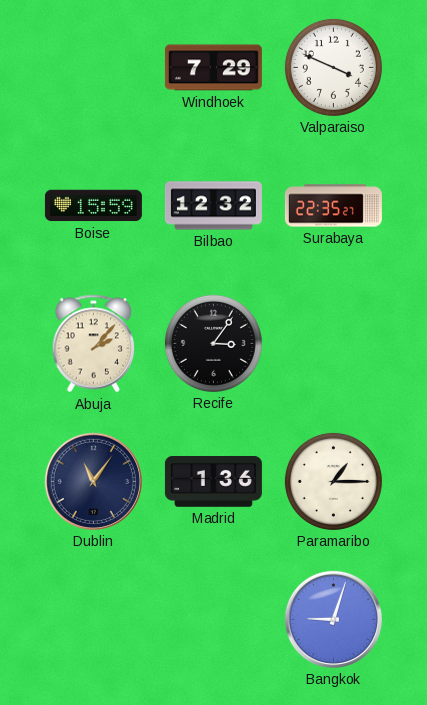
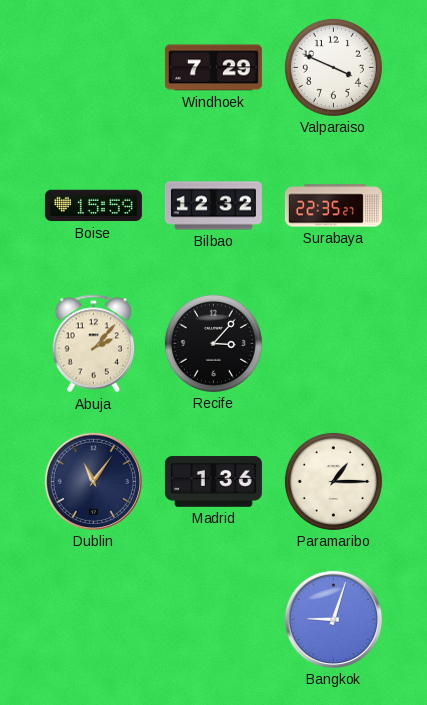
Recife: 3:06 -> 3:07
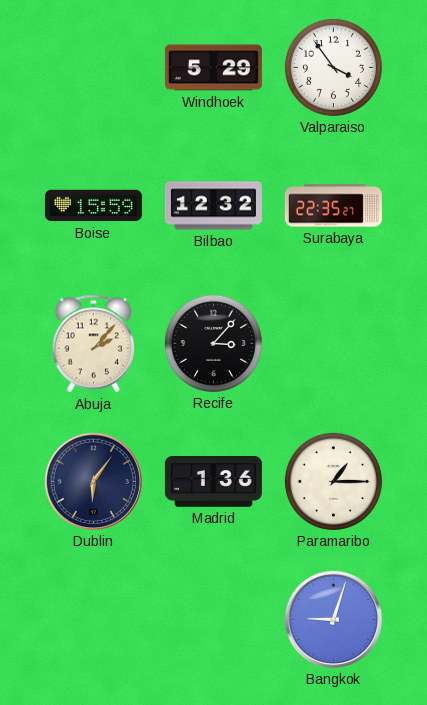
Windhoek: 7:29 -> 5:29
Valparaiso: 3:49 -> 3:54
Dublin: 11:06 -> 6:06
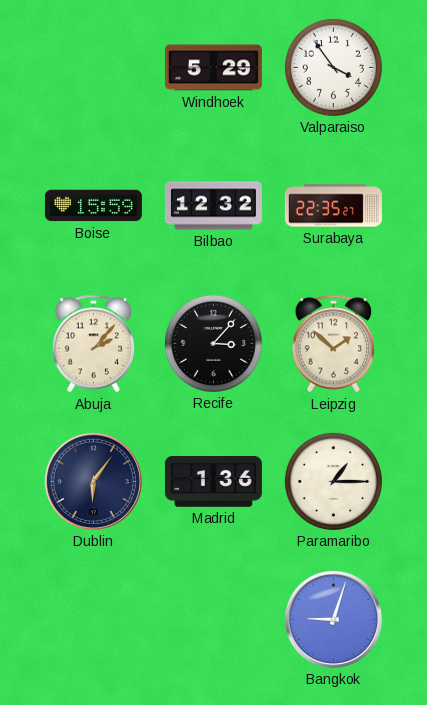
Leipzig: none -> 1:52
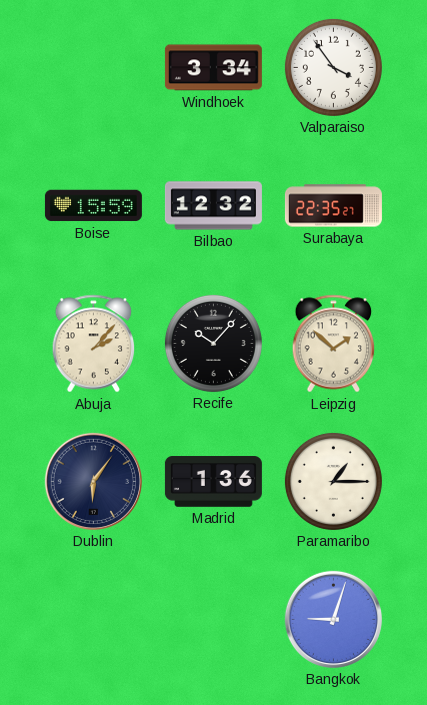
Windhoek: 5:29 -> 3:34
Recife: 3:07 -> 10:07
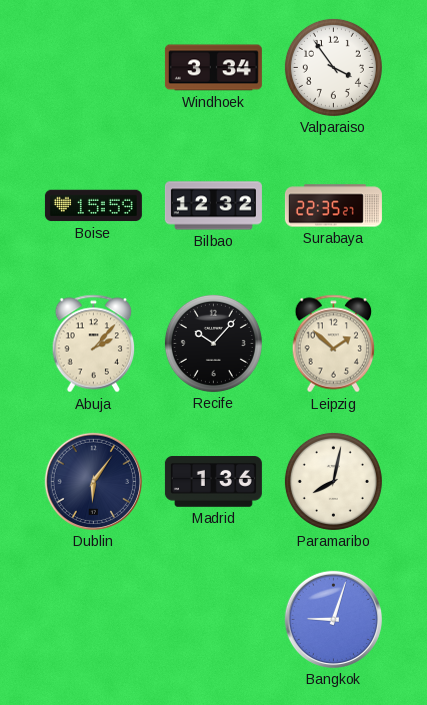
Paramaribo: 1:15 -> 8:02
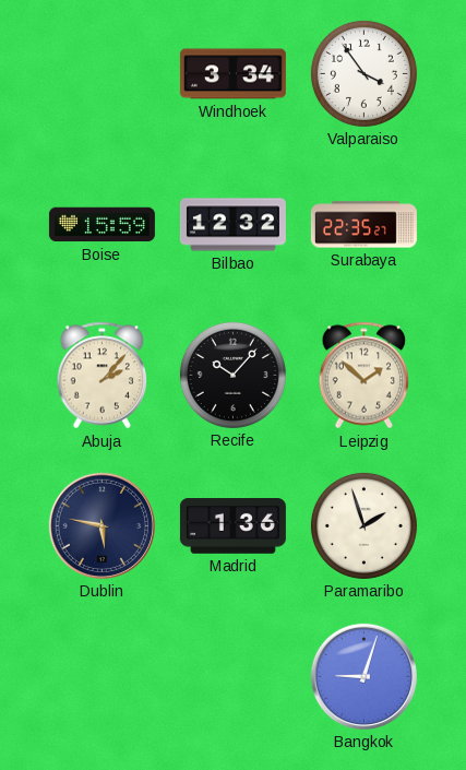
Dublin: 6:06 -> 5:47
Paramaribo: 8:02 -> 1:57
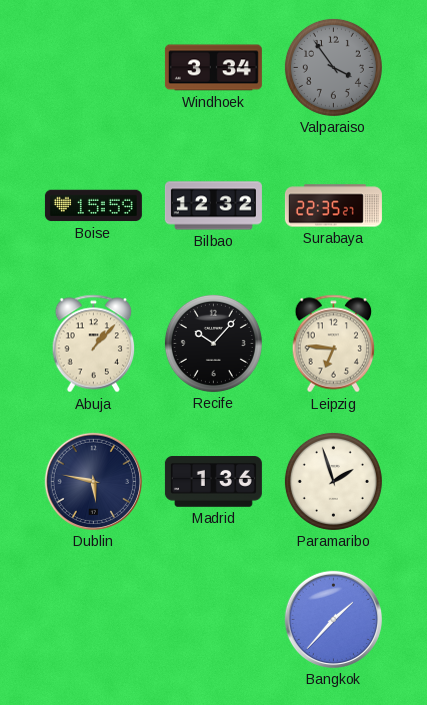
Valparaiso dial: white -> grey
Abuja: 2:07 -> 1:07
Leipzig: 1:52 -> 6:46
Bangkok: 9:03 -> 1:37
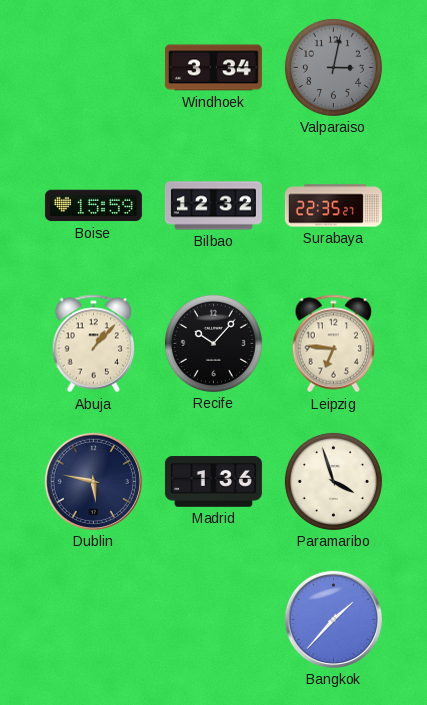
Valparaiso: 3:54 -> 3:02
Paramaribo: 1:57 -> 3:57
